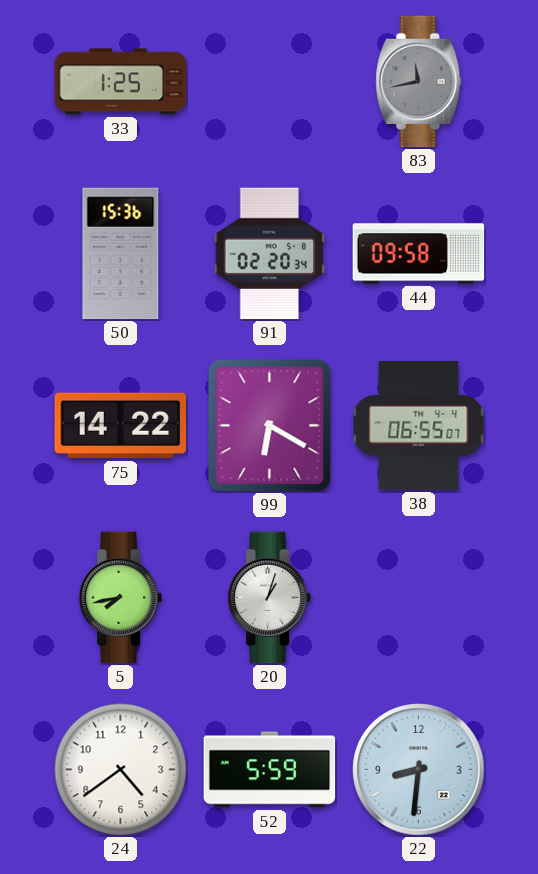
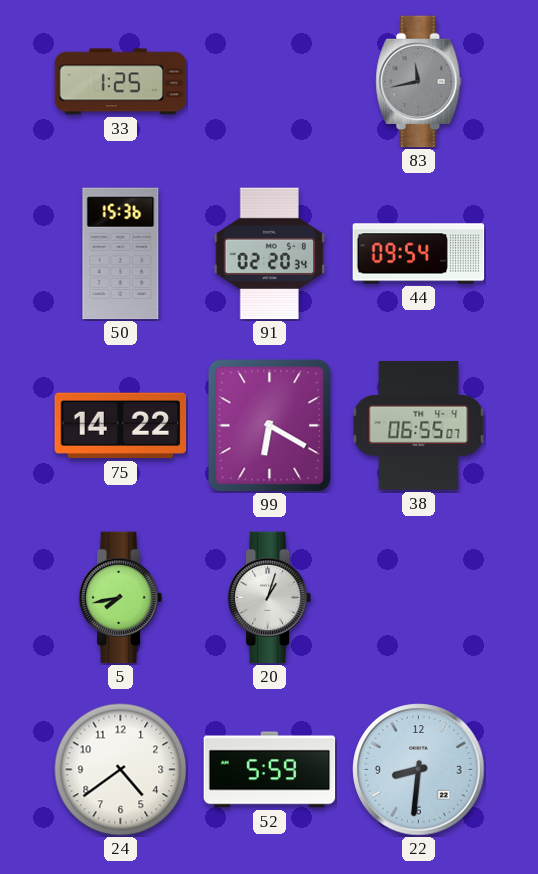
44: 09:58 -> 09:54
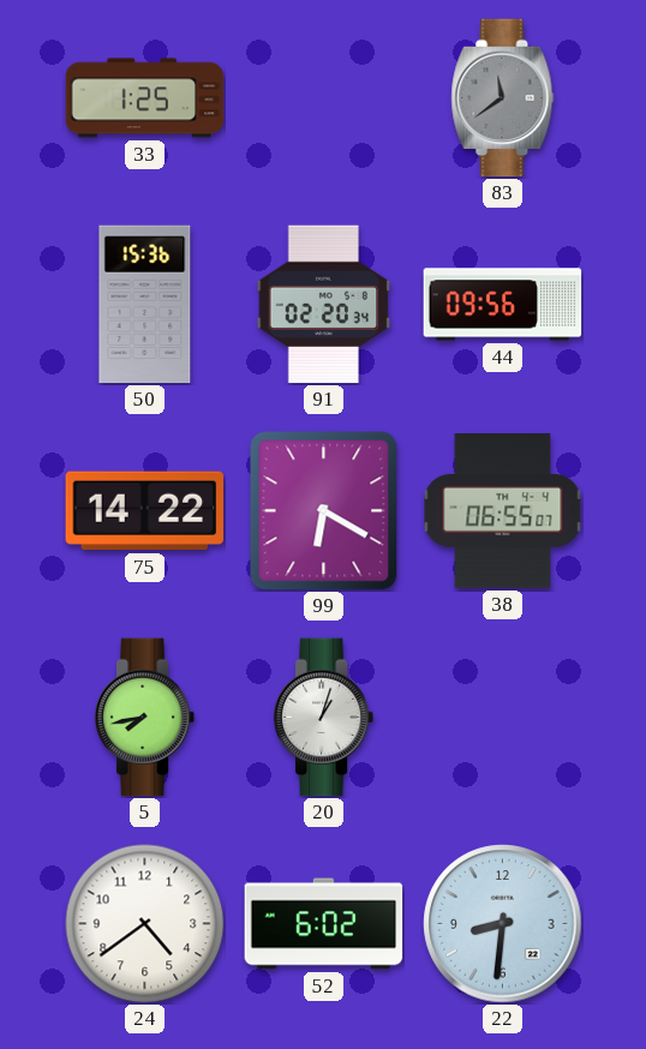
83: 11:43 -> 11:39
44: 09:54 -> 09:56
52: 5:59 -> 6:02
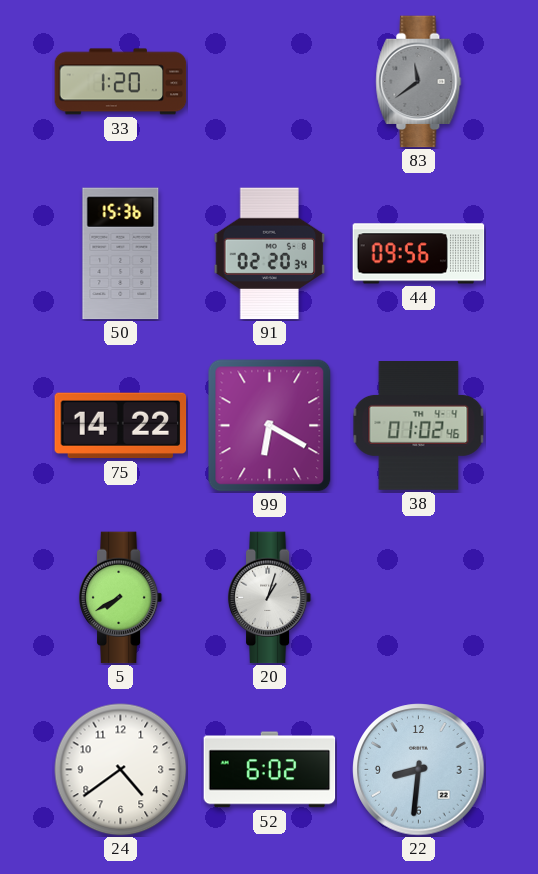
33: 1:25 -> 1:20
38: 06:55 -> 01:02
5: 7:43 -> 7:40
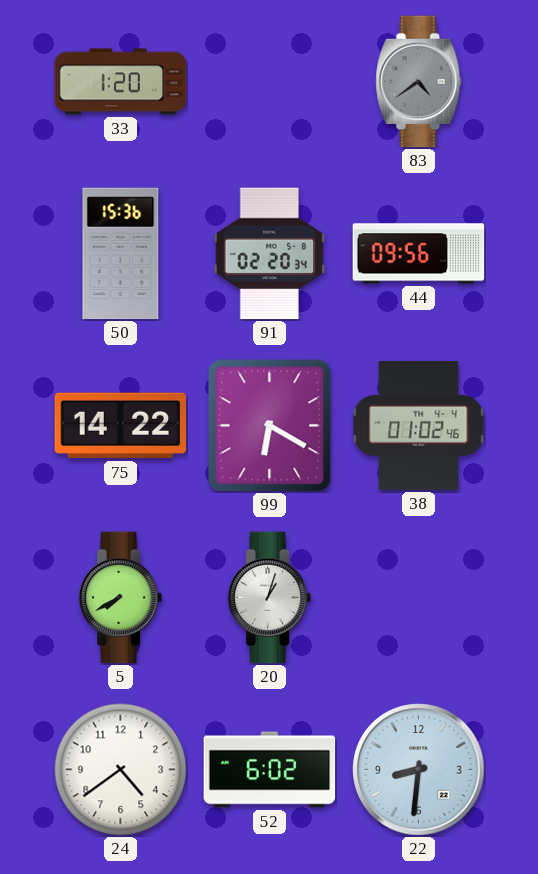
83: 11:39 -> 4:39
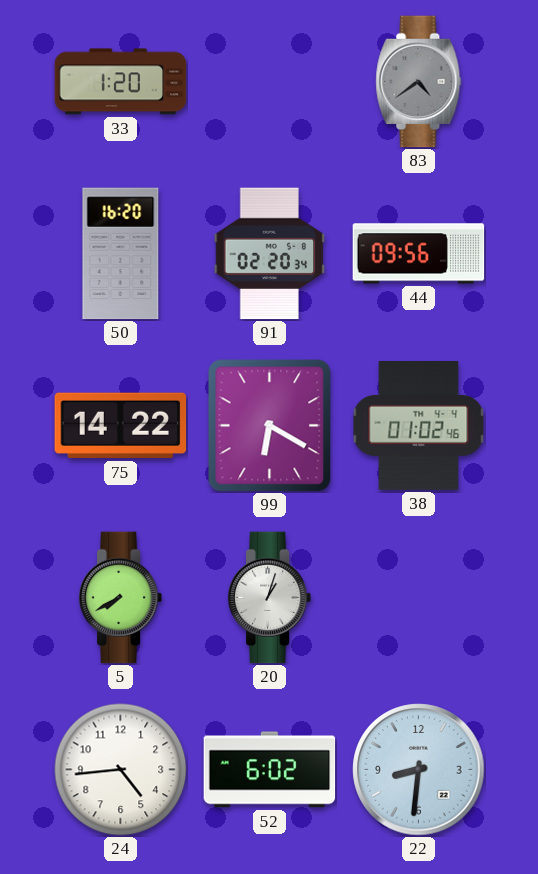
50: 15:36 -> 16:20
24: 4:39 -> 4:44
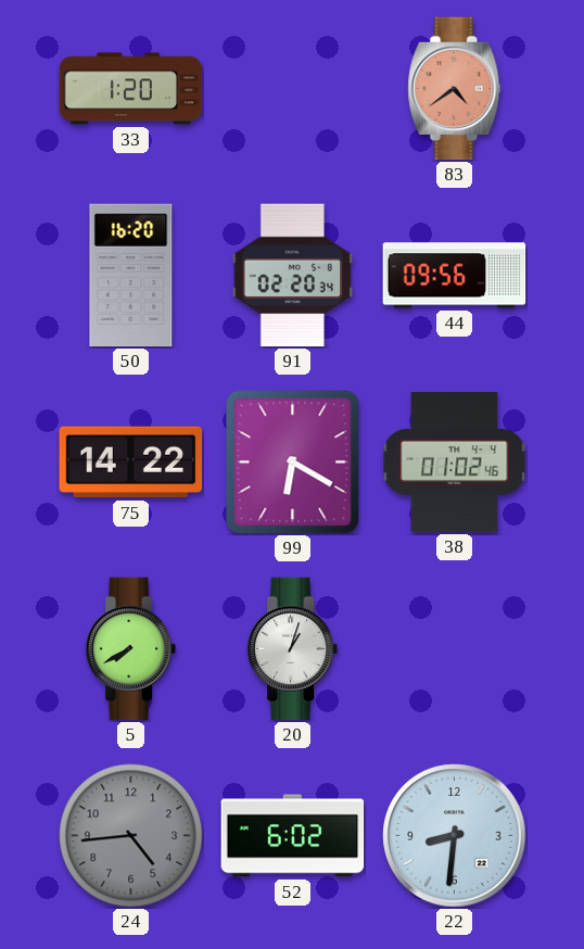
83 dial: grey -> salmon
24 dial: white -> grey
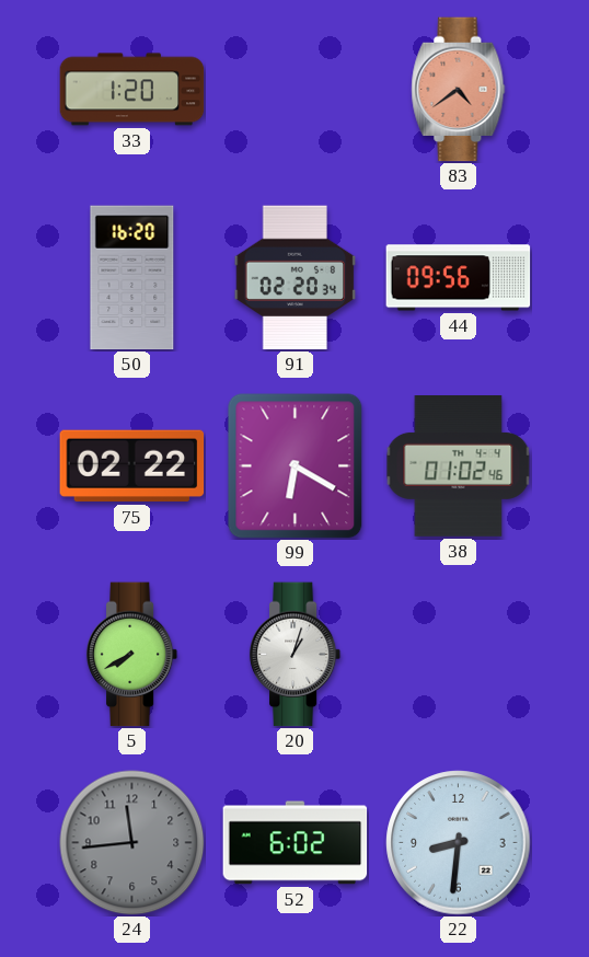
75: 14:22 -> 02:22
24: 4:44 -> 11:44
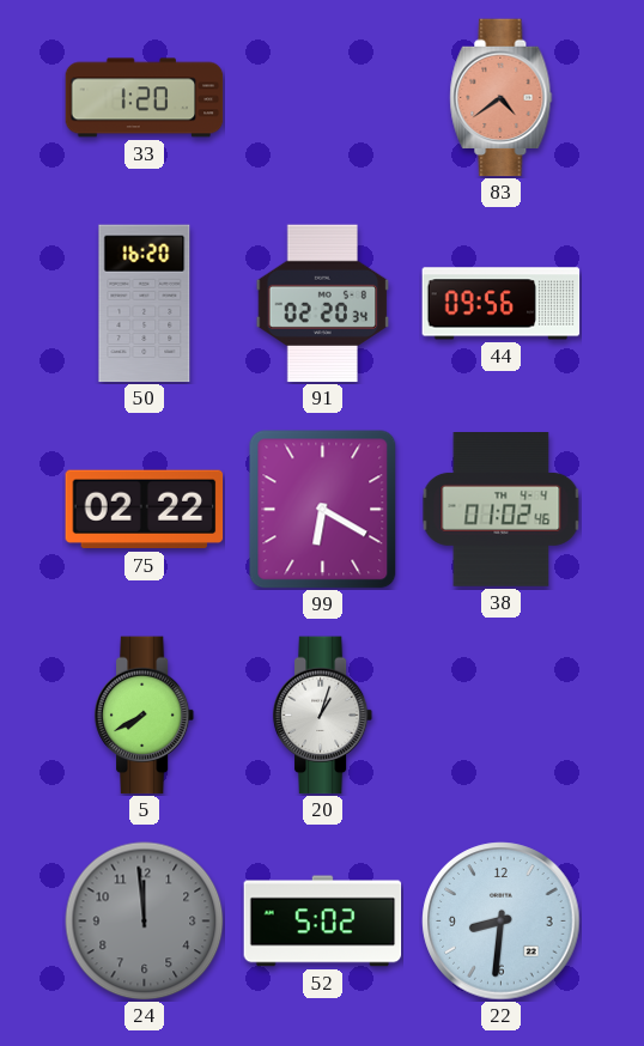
24: 11:44 -> 11:59
52: 6:02 -> 5:02
